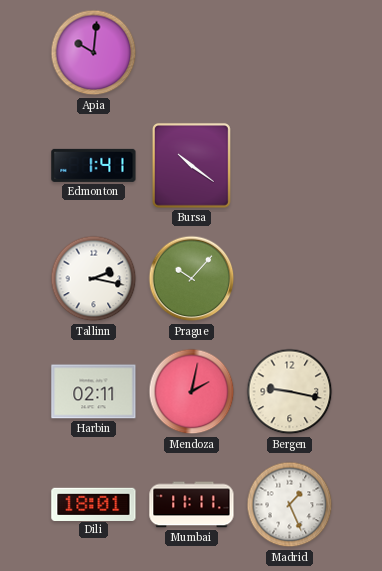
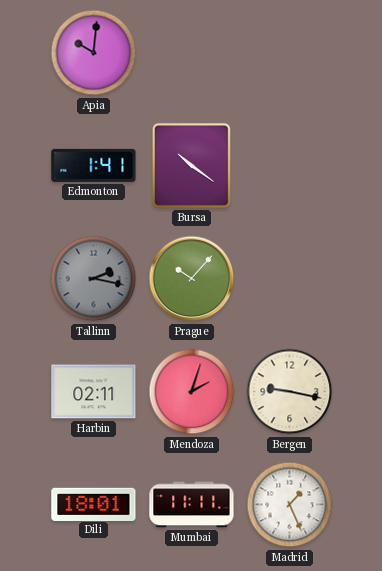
Tallinn dial: white -> grey
Mendoza: 2:02 -> 2:03
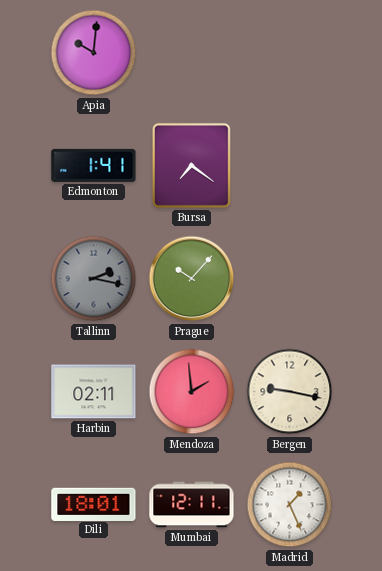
Bursa: 10:21 -> 7:21
Mendoza: 2:03 -> 1:59
Mumbai: 11:11 -> 12:11
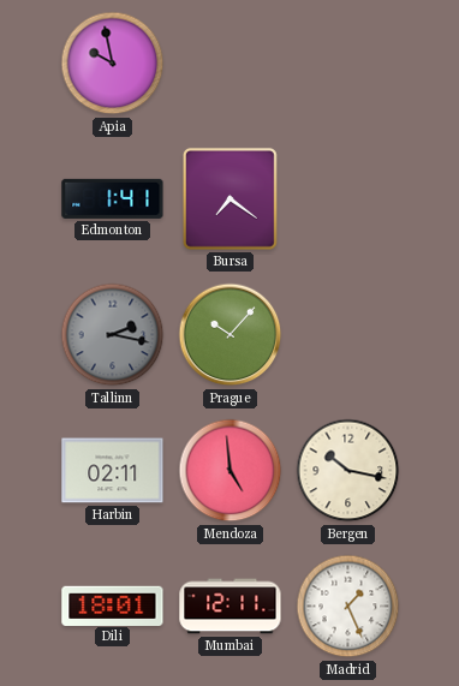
Apia: 10:01 -> 9:58
Mendoza: 1:59 -> 4:59
Bergen: 9:17 -> 10:17
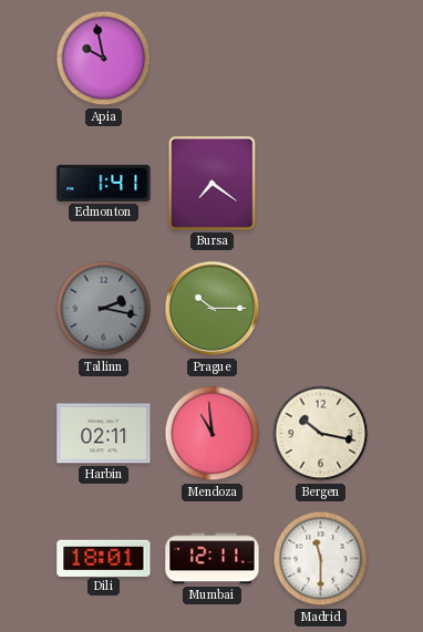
Prague: 10:07 -> 10:15
Mendoza: 4:59 -> 10:59
Madrid: 1:26 -> 11:30
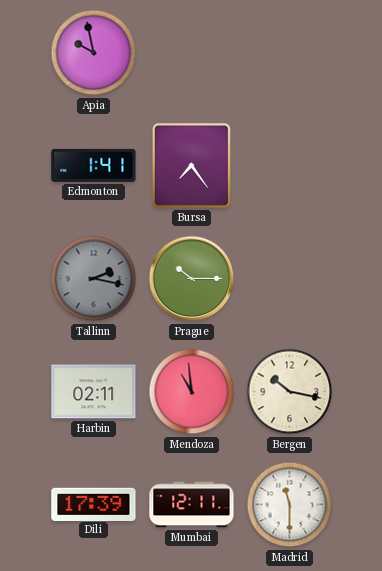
Bursa: 7:21 -> 7:24
Dili: 18:01 -> 17:39
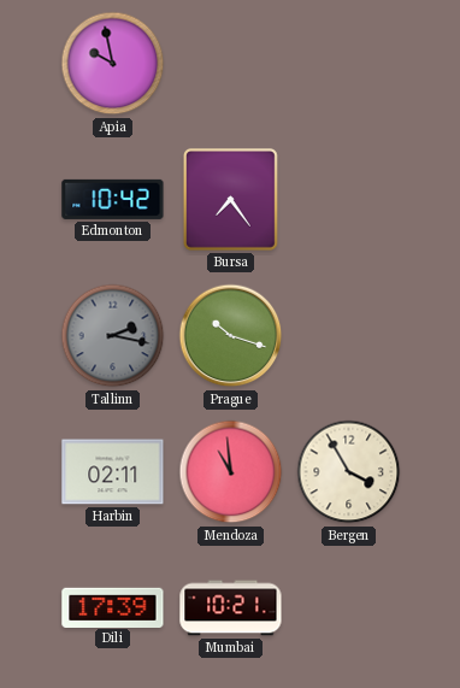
Edmonton: 1:41 -> 10:42
Prague: 10:15 -> 10:18
Bergen: 10:17 -> 3:55
Mumbai: 12:11 -> 10:21
Madrid: 11:30 -> none
